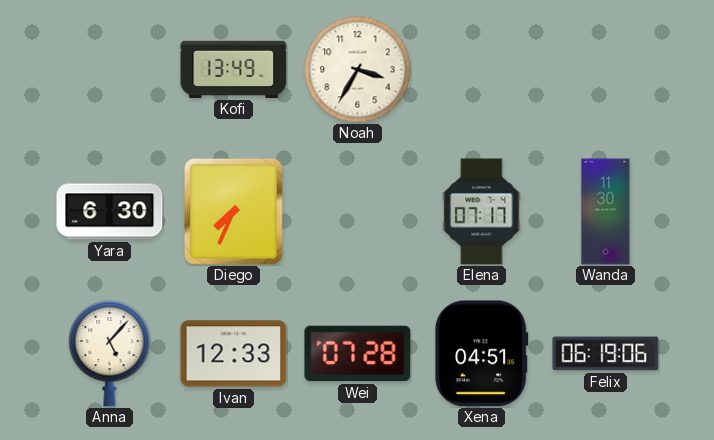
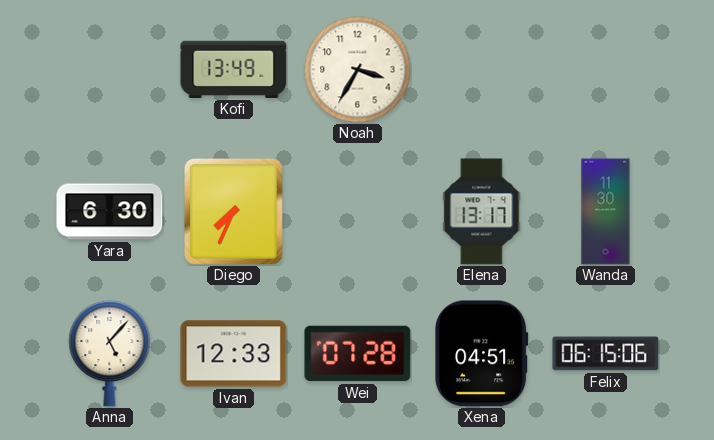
Elena: 07:17 -> 13:17
Felix: 06:19 -> 06:15
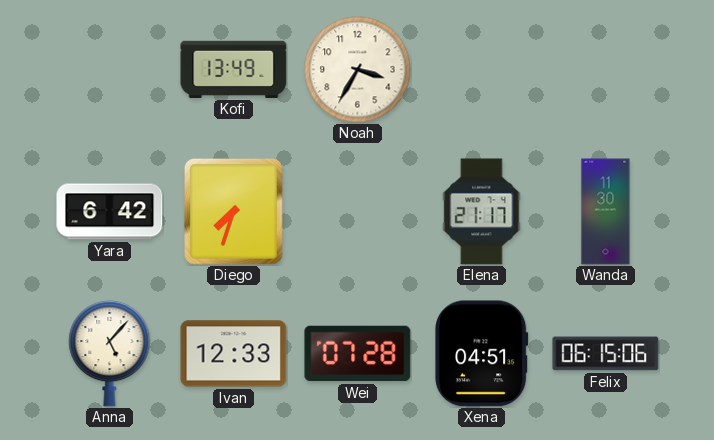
Yara: 6:30 -> 6:42
Diego: 7:34 -> 7:33
Elena: 13:17 -> 21:17
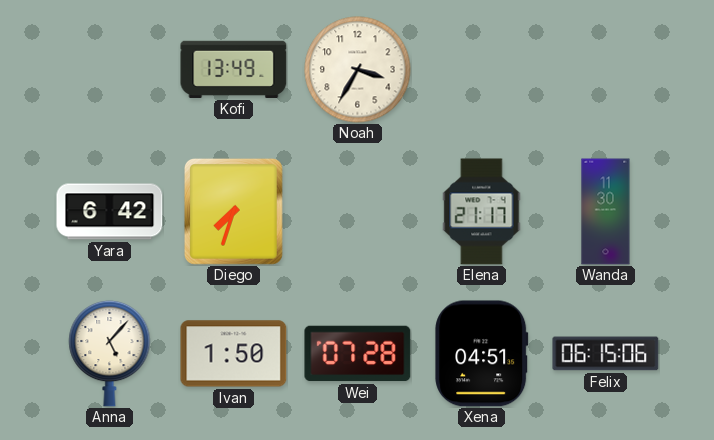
Ivan: 12:33 -> 1:50
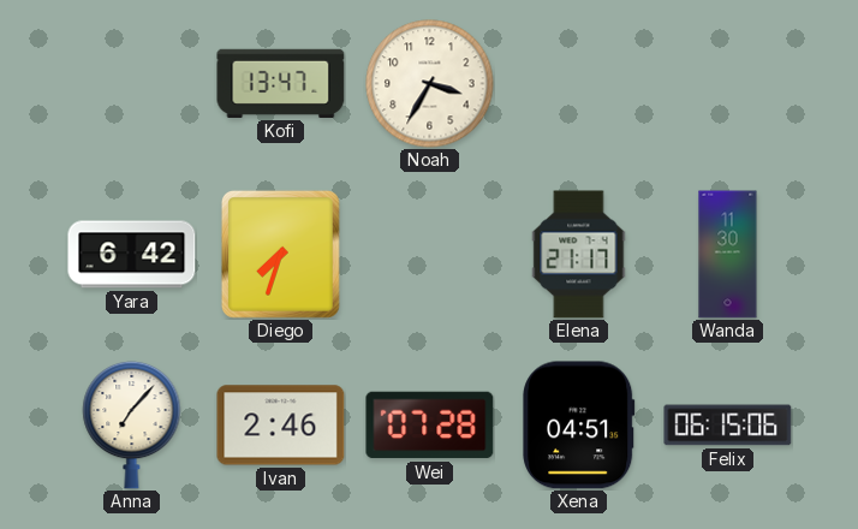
Kofi: 13:49 -> 13:47
Anna: 5:07 -> 7:07
Ivan: 1:50 -> 2:46
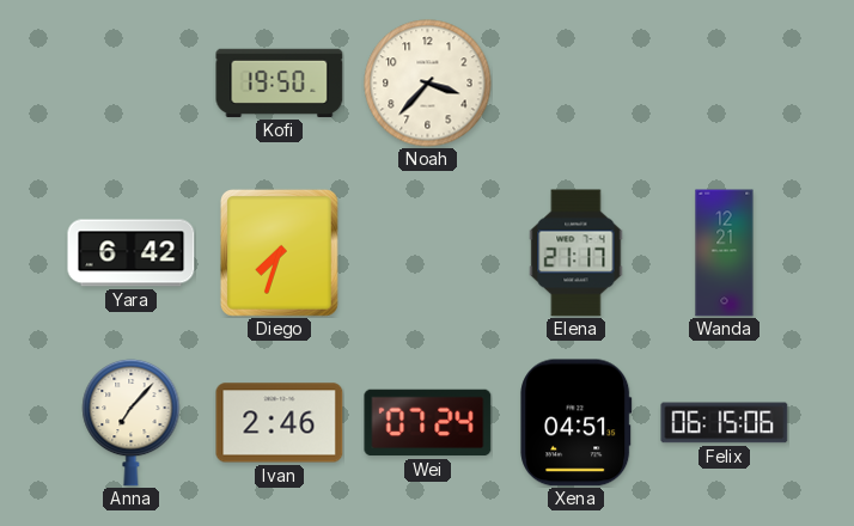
Kofi: 13:47 -> 19:50
Noah: 3:35 -> 3:37
Wanda: 11:30 -> 12:21
Wei: 07:28 -> 07:24
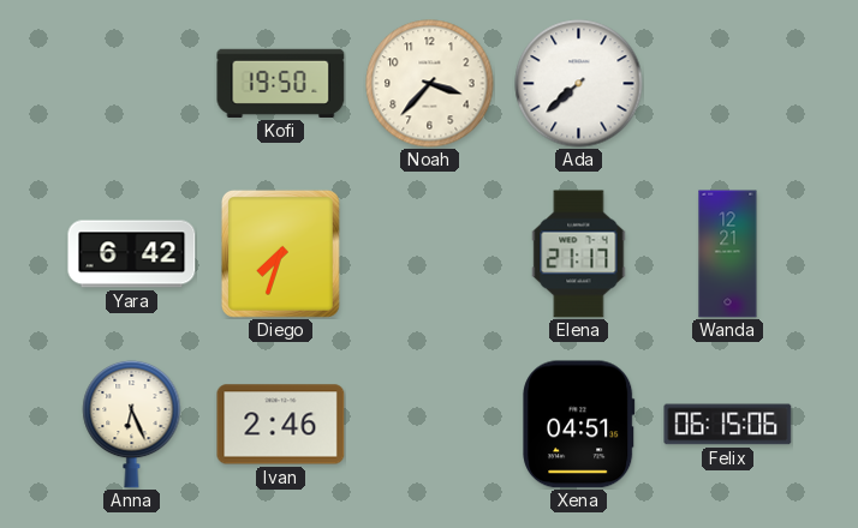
Ada: none -> 7:38
Anna: 7:07 -> 6:26
Wei: 07:24 -> none
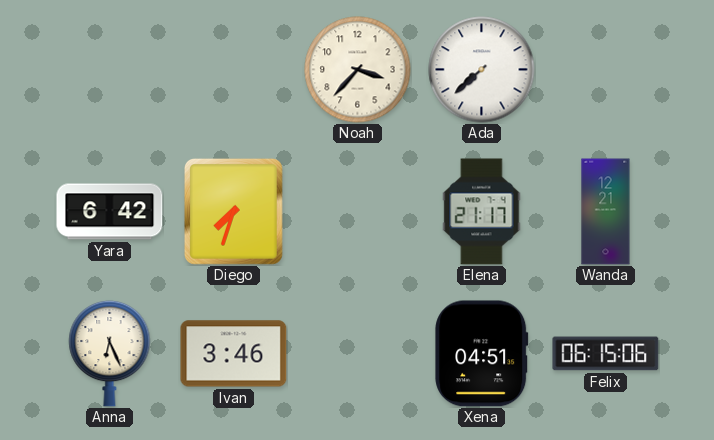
Kofi: 19:50 -> none
Ivan: 2:46 -> 3:46
